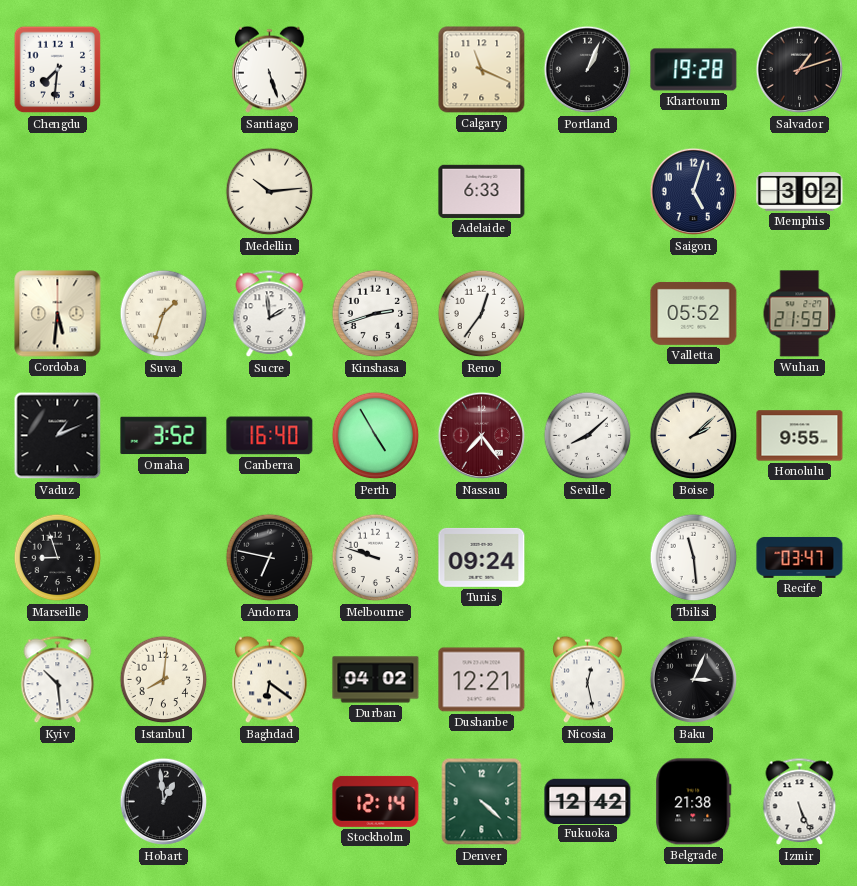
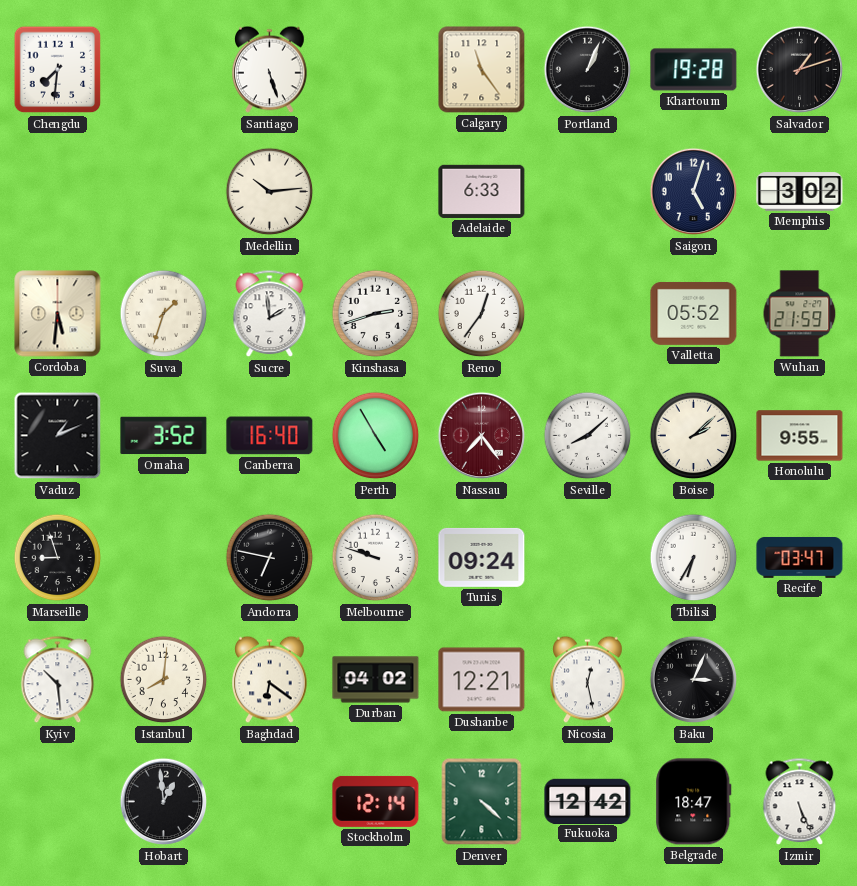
Calgary: 11:19 -> 11:24
Tbilisi: 11:29 -> 6:35
Belgrade: 21:38 -> 18:47
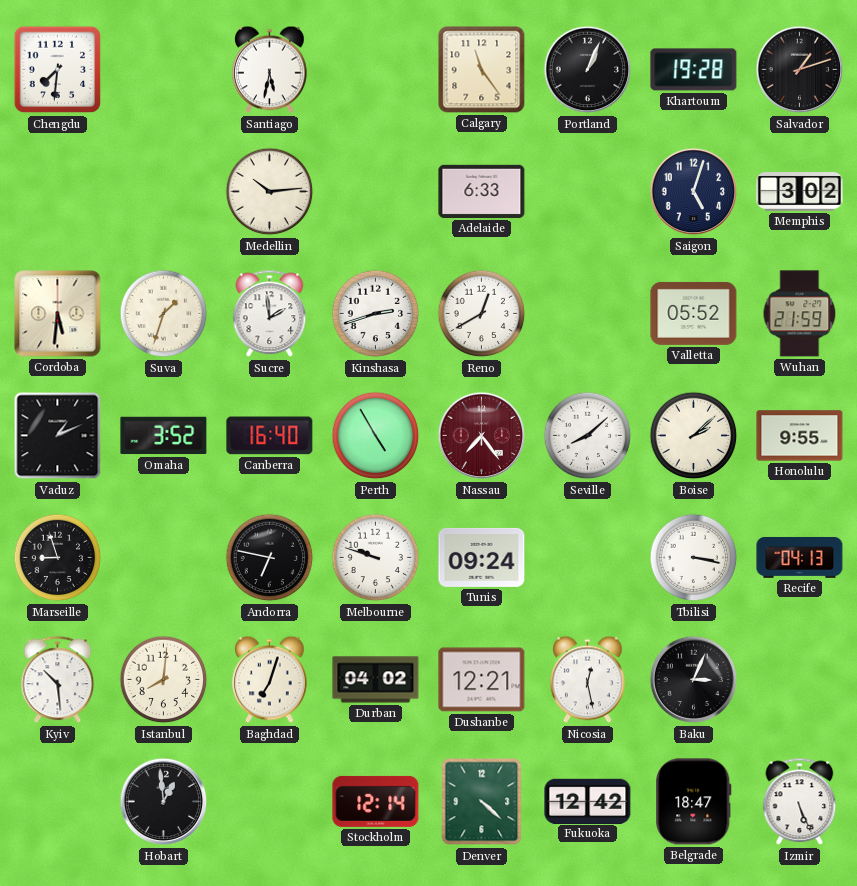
Santiago: 5:27 -> 5:32
Reno: 12:36 -> 12:40
Tbilisi: 6:35 -> 3:17
Recife: 03:47 -> 04:13
Baghdad: 6:21 -> 7:03
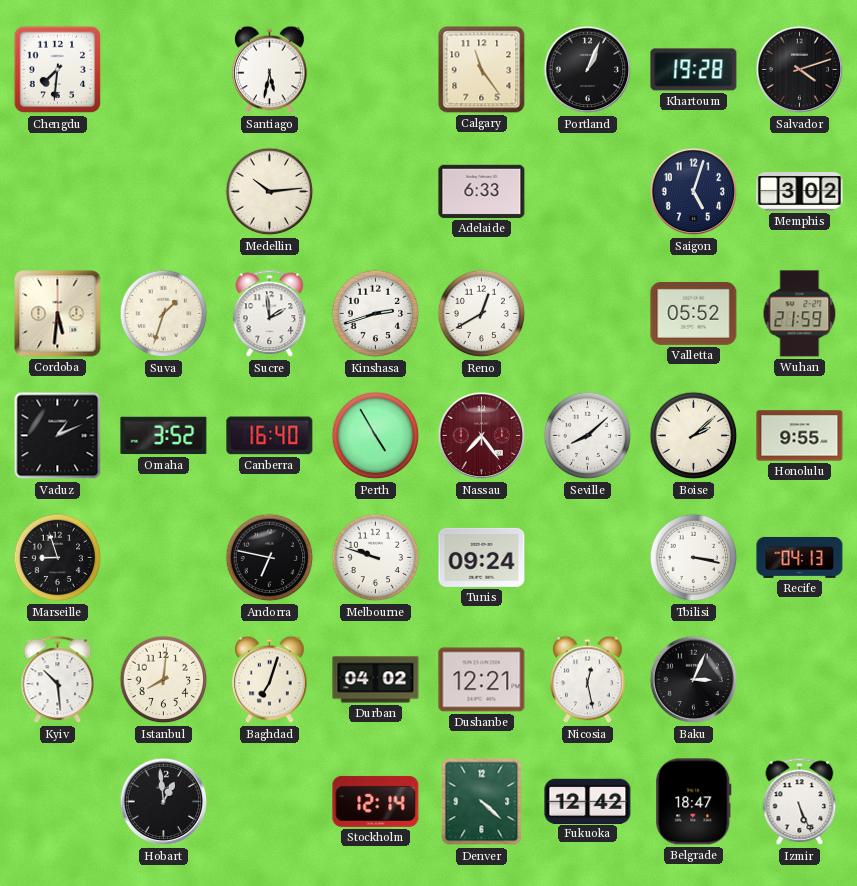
Salvador: 1:12 -> 4:12
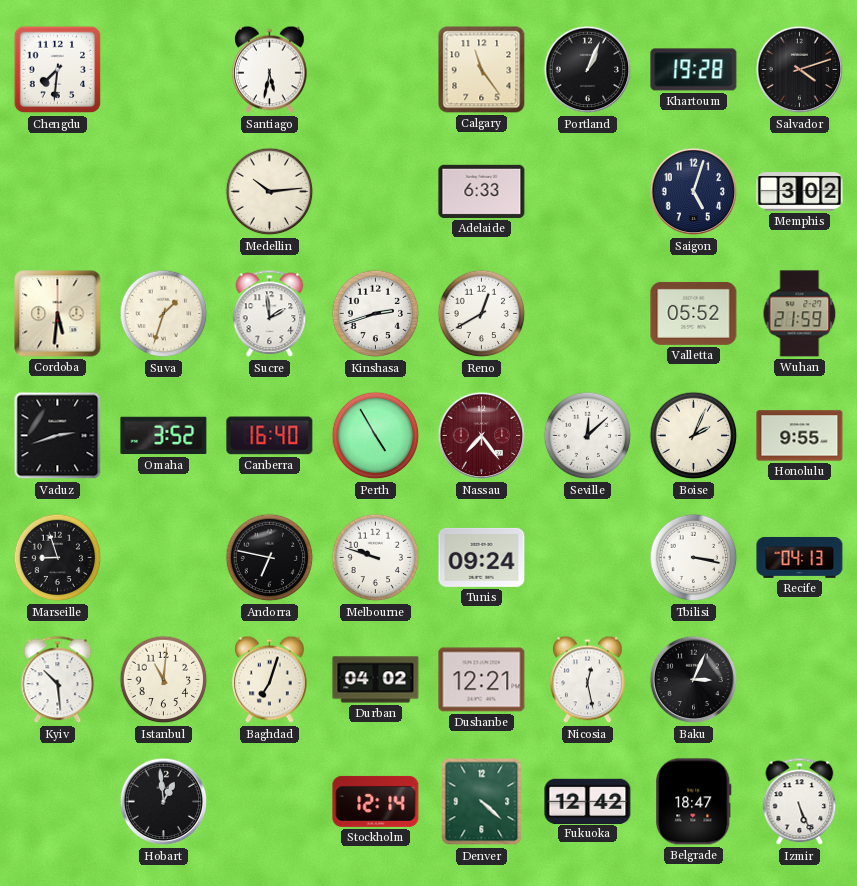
Vaduz: 1:11 -> 2:42
Seville: 8:08 -> 12:08
Boise: 2:08 -> 2:04
Istanbul: 8:01 -> 11:01
